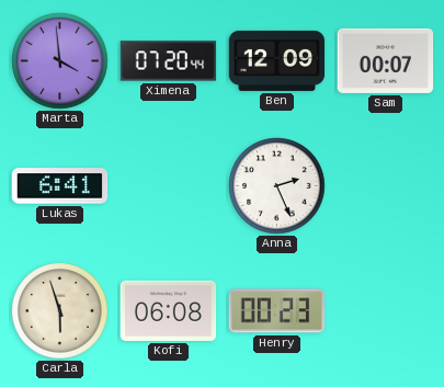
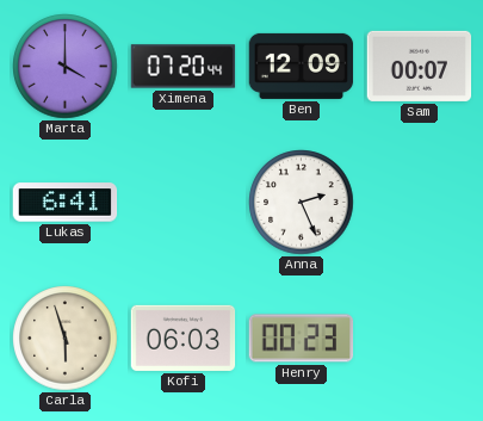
Marta: 3:59 -> 4:00
Kofi: 06:08 -> 06:03
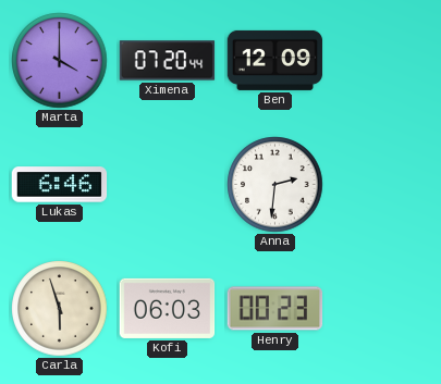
Sam: 00:07 -> none
Lukas: 6:41 -> 6:46
Anna: 2:26 -> 2:31
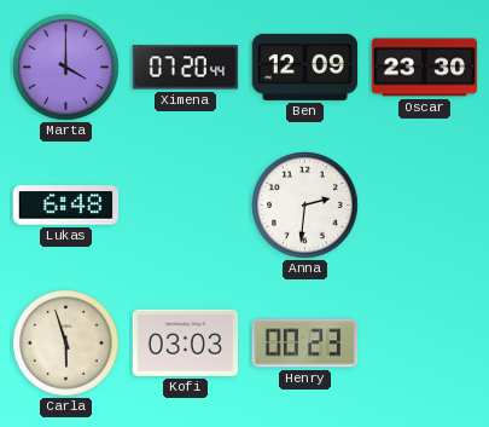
Oscar: none -> 23:30
Lukas: 6:46 -> 6:48
Kofi: 06:03 -> 03:03
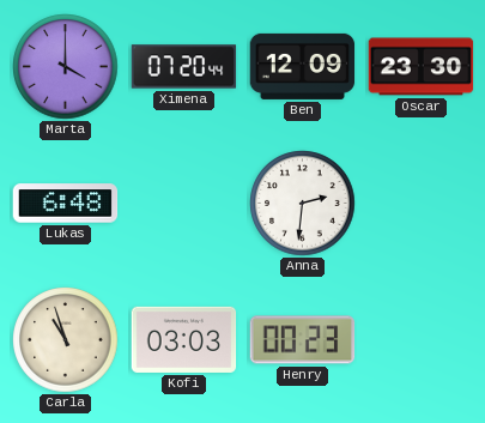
Carla: 5:57 -> 10:57
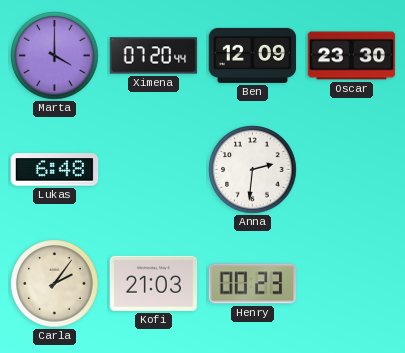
Carla: 10:57 -> 2:06
Kofi: 03:03 -> 21:03
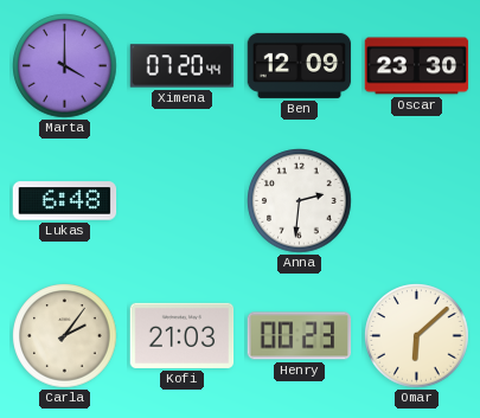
Omar: none -> 6:08
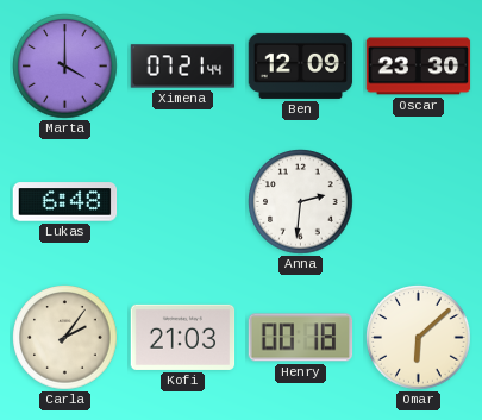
Ximena: 07:20 -> 07:21
Henry: 00:23 -> 00:18
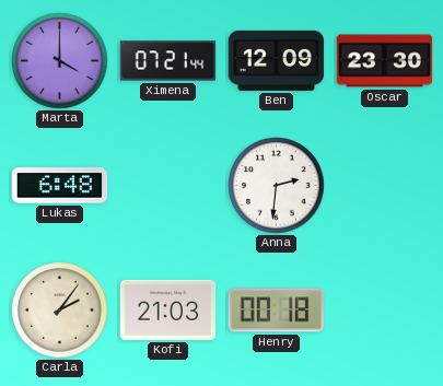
Omar: 6:08 -> none
